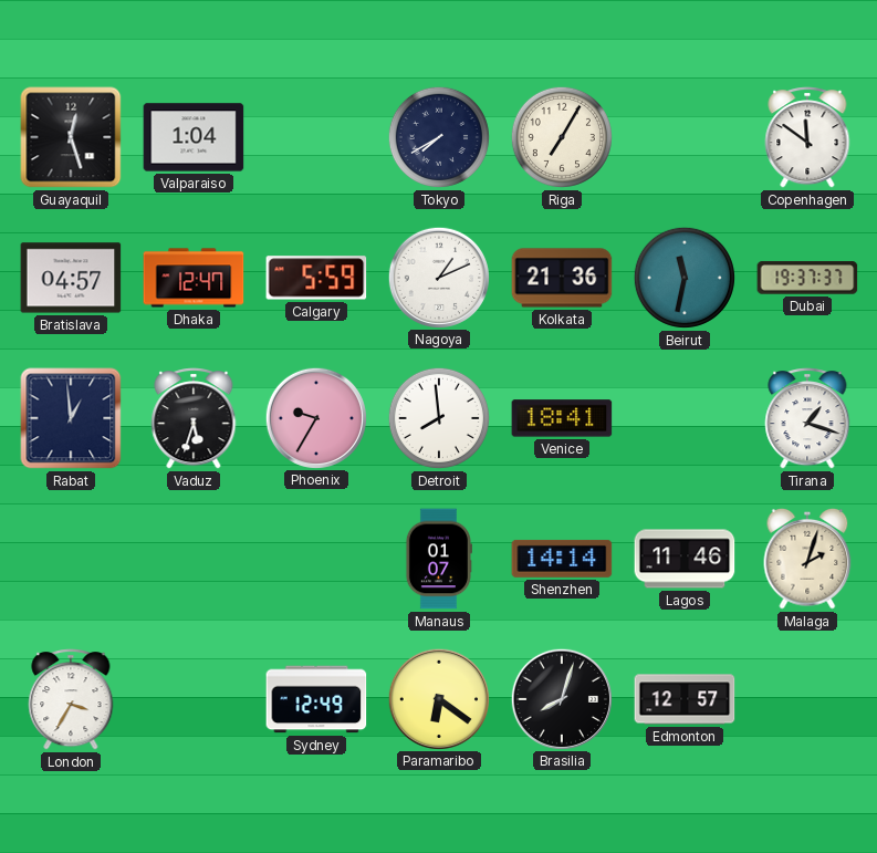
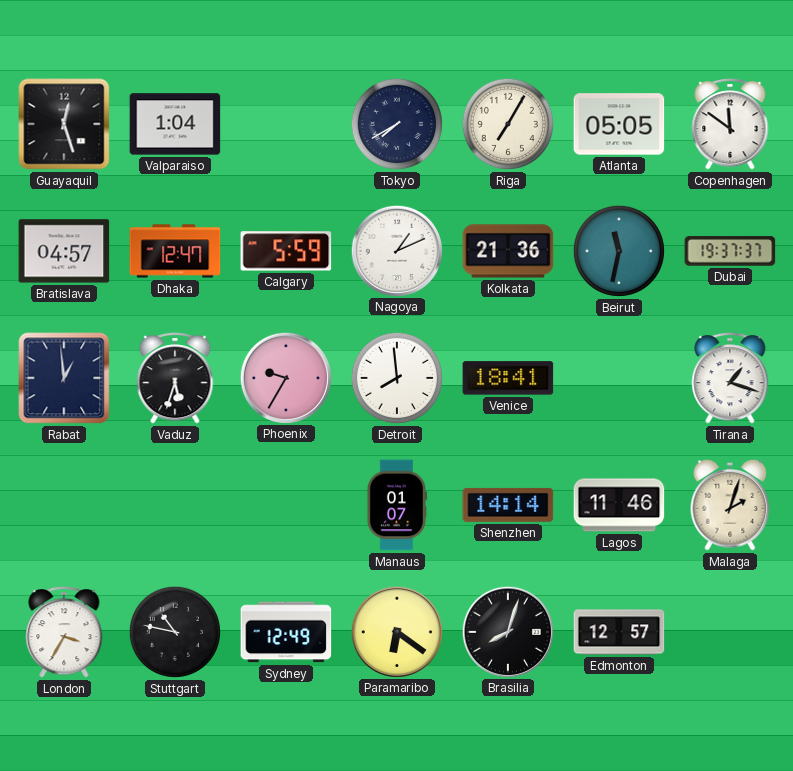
Atlanta: none -> 05:05
Stuttgart: none -> 10:47
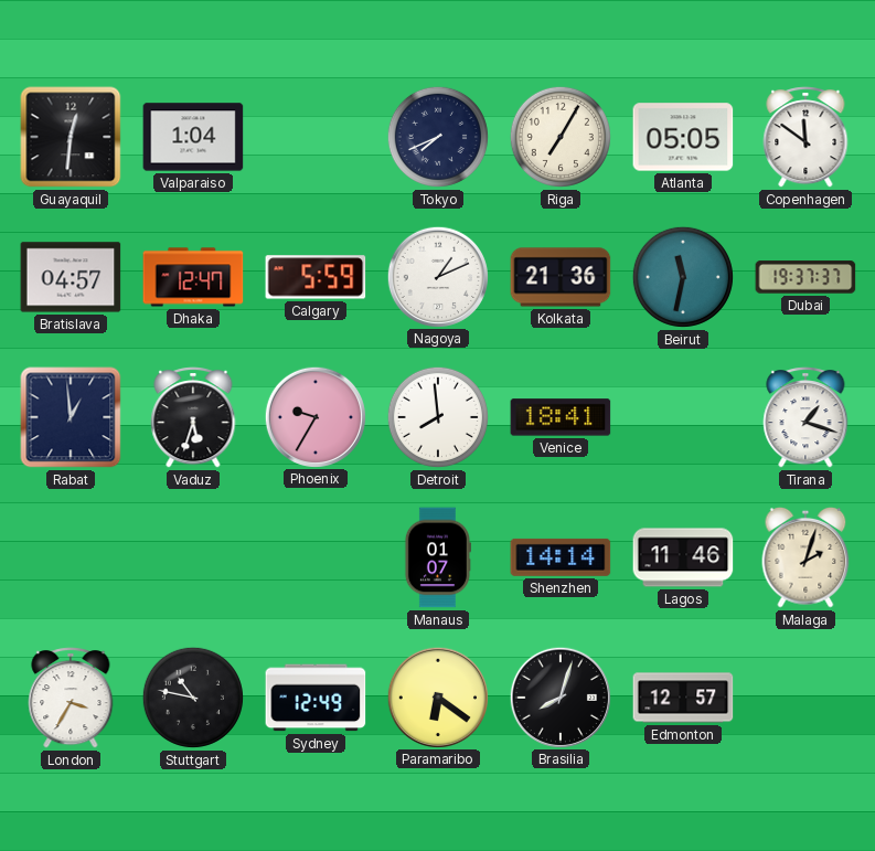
Guayaquil: 12:27 -> 12:31
Tokyo: 7:40 -> 7:41
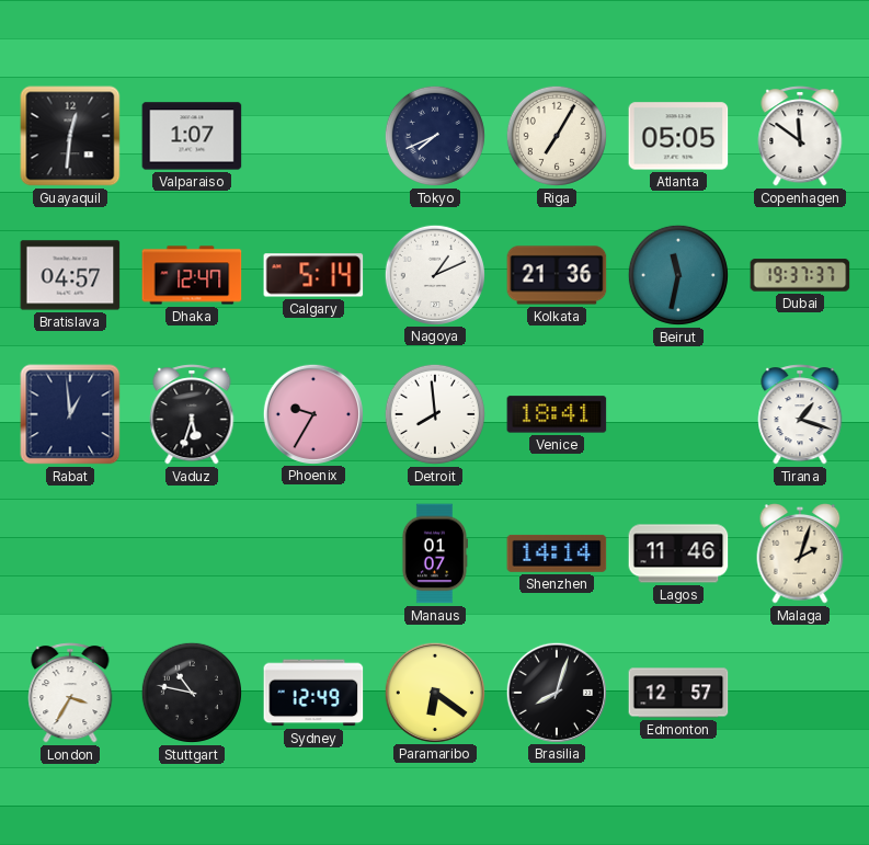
Valparaiso: 1:04 -> 1:07
Calgary: 5:59 -> 5:14
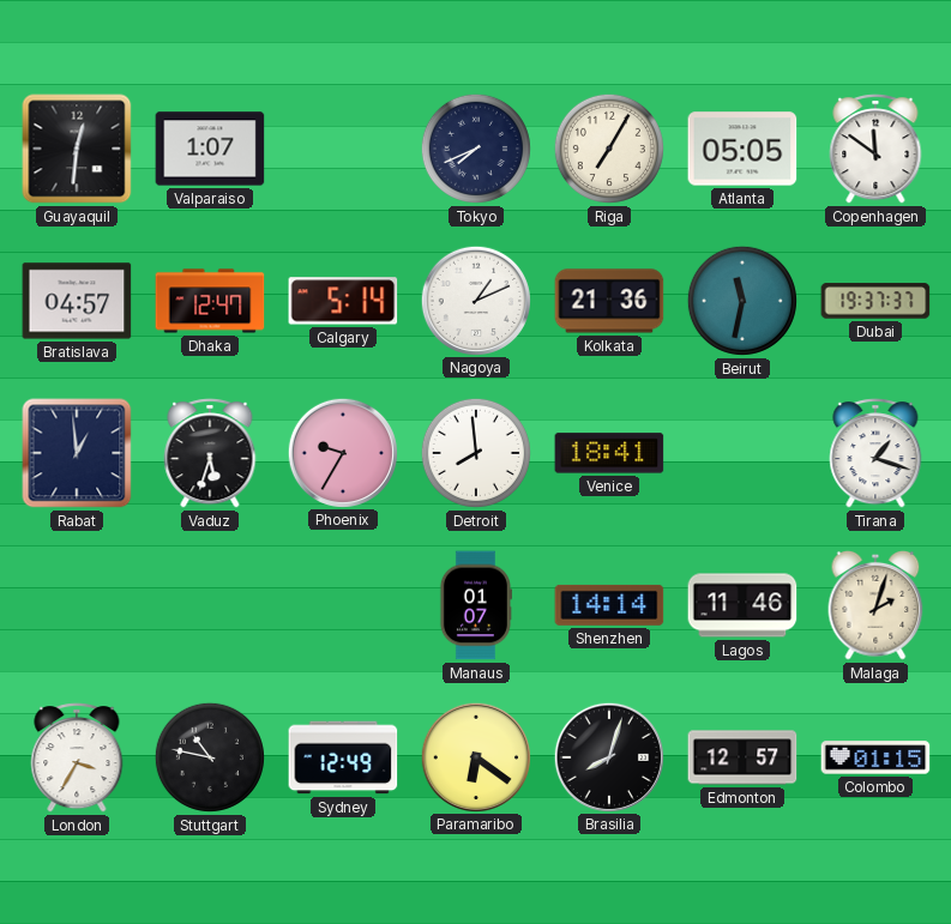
Colombo: none -> 01:15
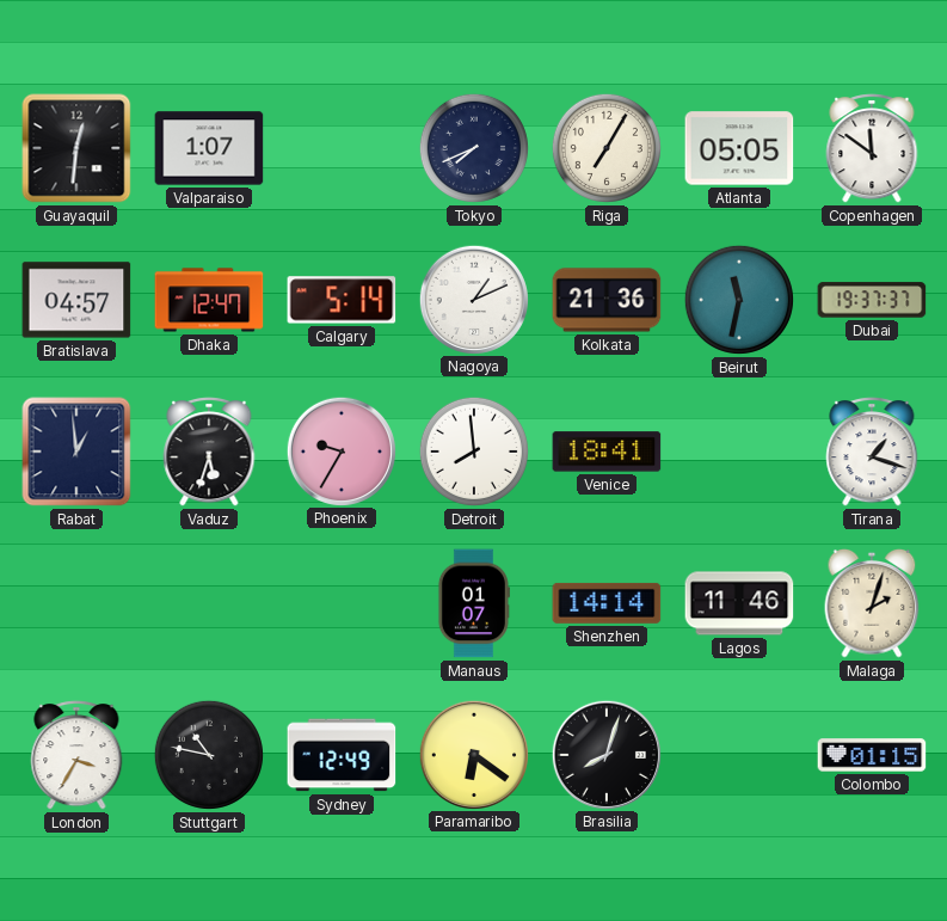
Edmonton: 12:57 -> none
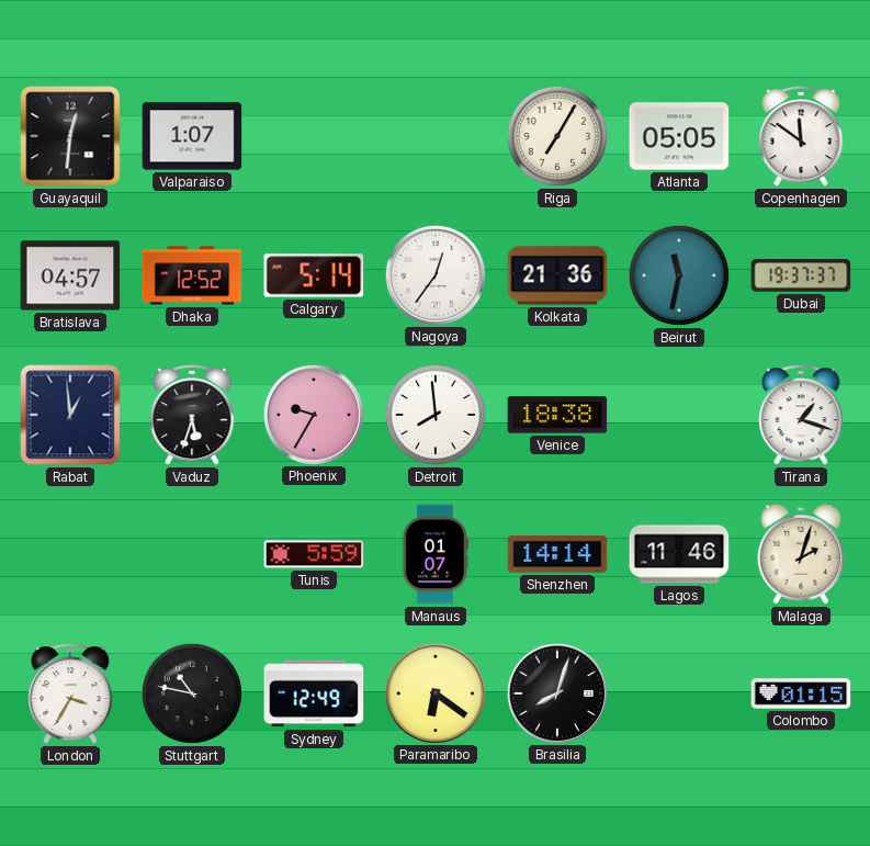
Tokyo: 7:41 -> none
Dhaka: 12:47 -> 12:52
Nagoya: 1:11 -> 12:36
Venice: 18:41 -> 18:38
Tunis: none -> 5:59
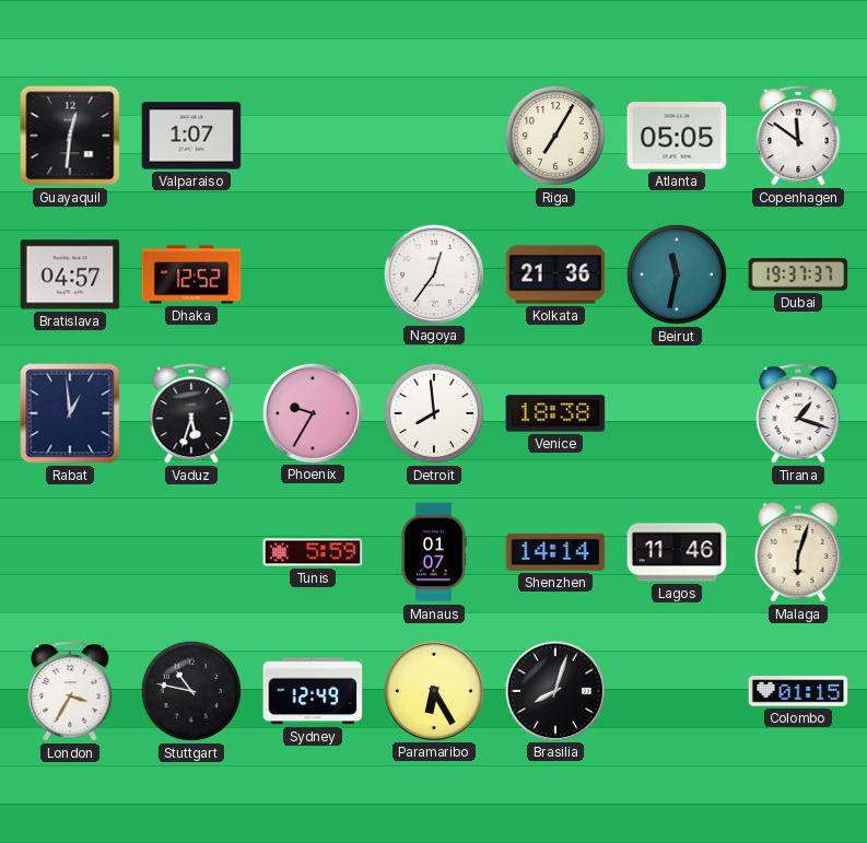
Calgary: 5:14 -> none
Malaga: 2:03 -> 6:03
Paramaribo: 6:21 -> 6:25
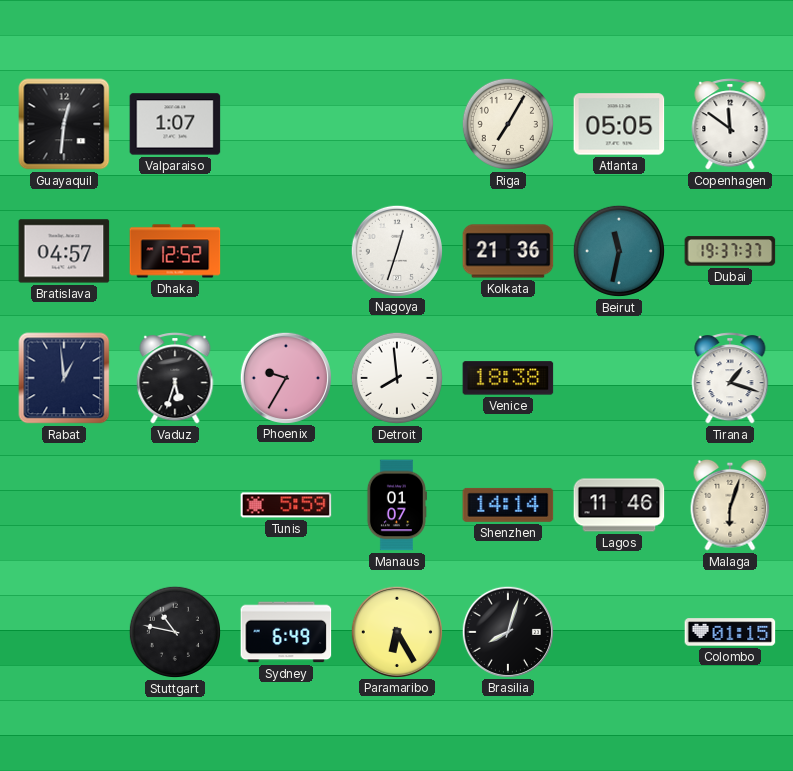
Nagoya: 12:36 -> 12:33
London: 3:35 -> none
Sydney: 12:49 -> 6:49
